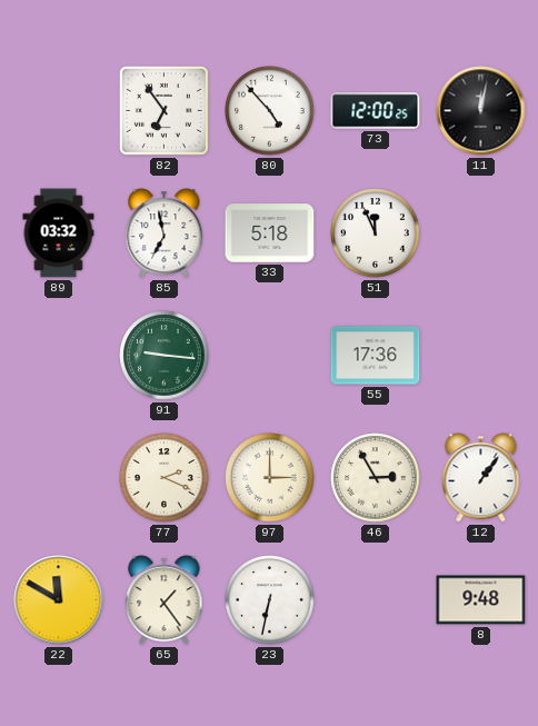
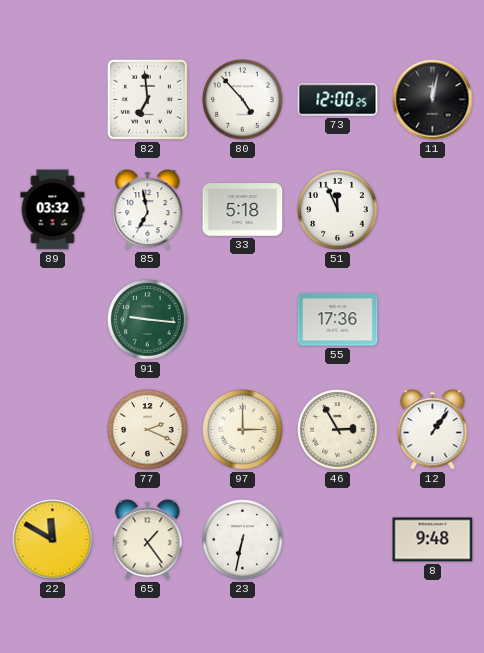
82: 6:54 -> 6:59
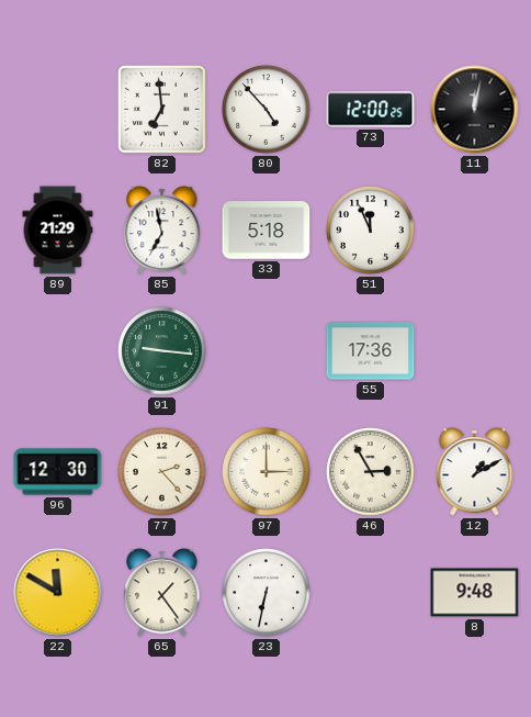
89: 03:32 -> 21:29
96: none -> 12:30
77: 2:19 -> 2:23
12: 1:06 -> 1:10
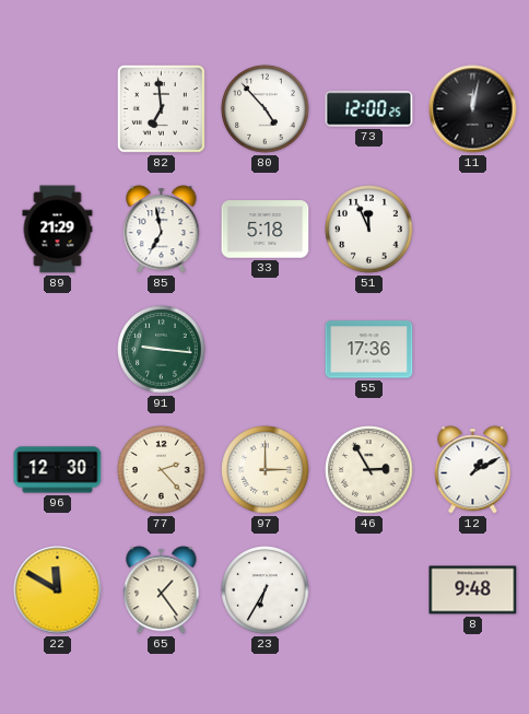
23: 6:32 -> 6:35
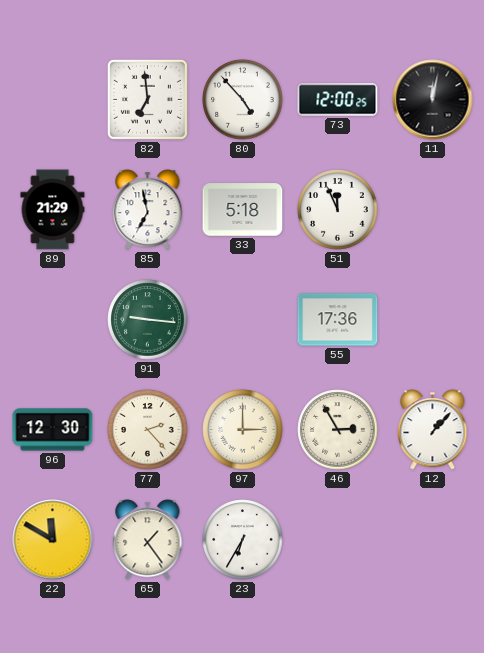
12: 1:10 -> 1:07
8: 9:48 -> none
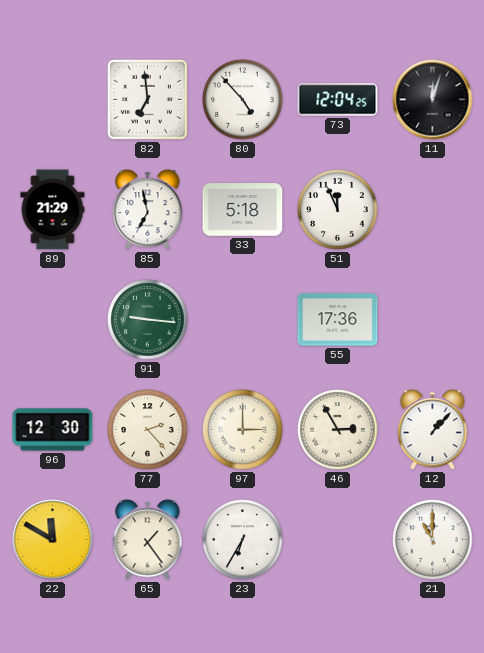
73: 12:00 -> 12:04
11: 12:02 -> 12:03
21: none -> 11:00
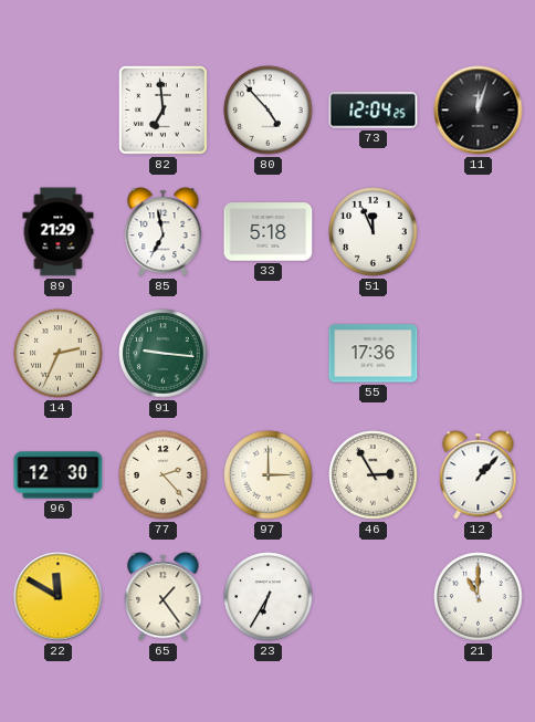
14: none -> 2:34
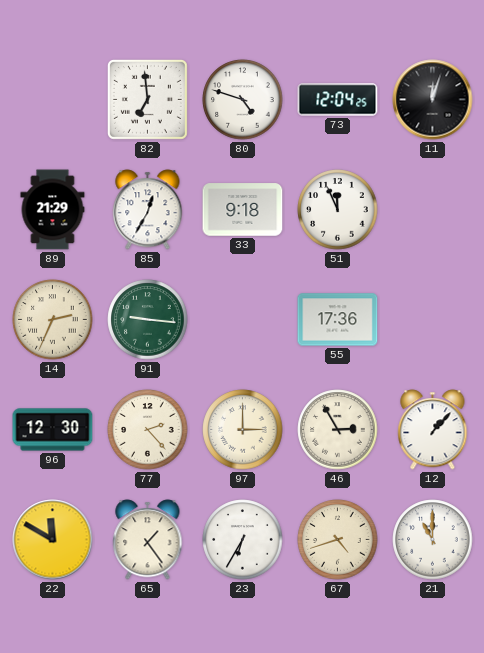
80: 4:53 -> 4:48
85: 6:58 -> 12:35
33: 5:18 -> 9:18
67: none -> 4:42
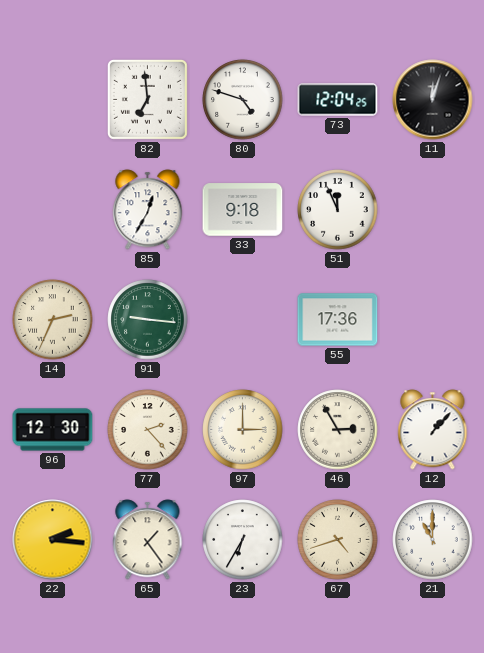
89: 21:29 -> none
22: 11:50 -> 2:16
